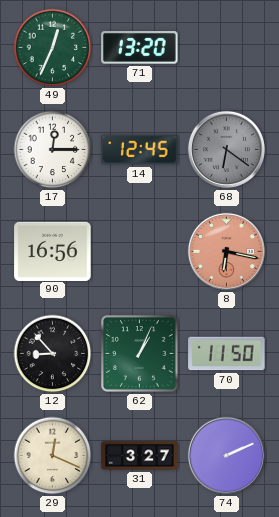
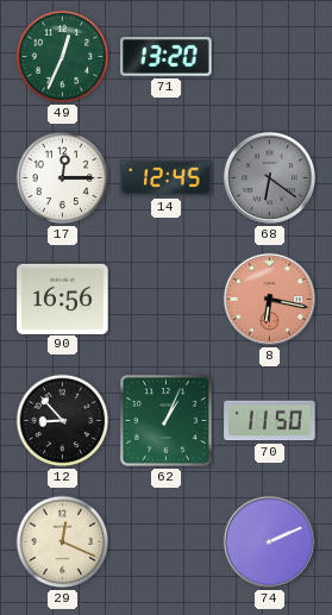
31: 3:27 -> none
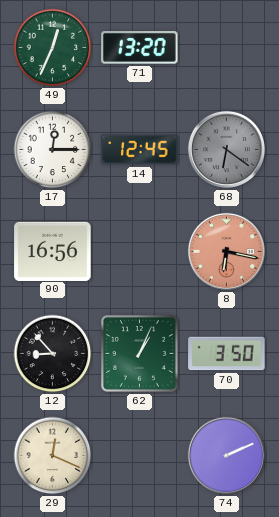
70: 11:50 -> 3:50
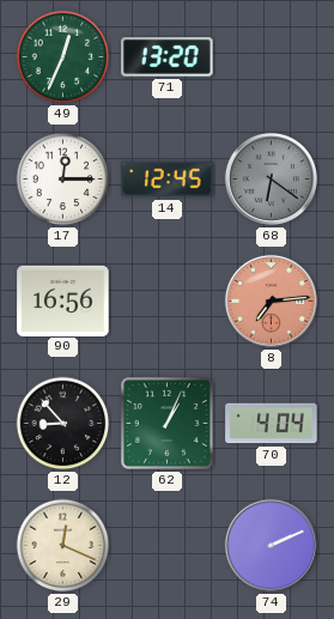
8: 6:17 -> 7:14
70: 3:50 -> 4:04
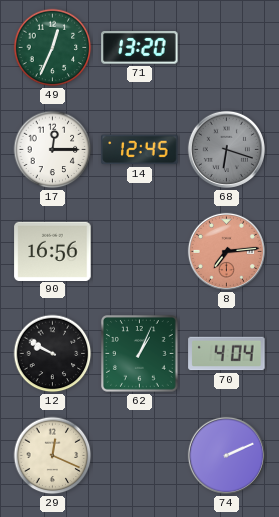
68: 6:21 -> 6:18
12: 8:53 -> 9:50
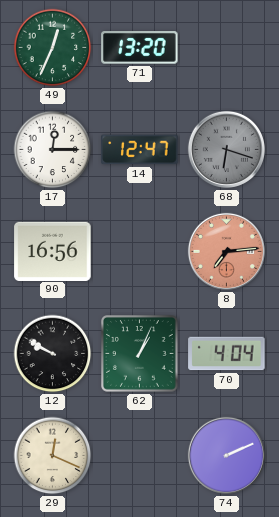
14: 12:45 -> 12:47
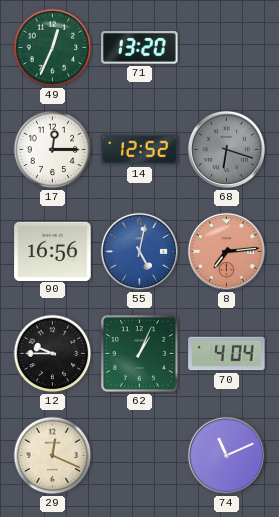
14: 12:47 -> 12:52
55: none -> 5:02
12: 9:50 -> 9:45
74: 2:11 -> 11:11
